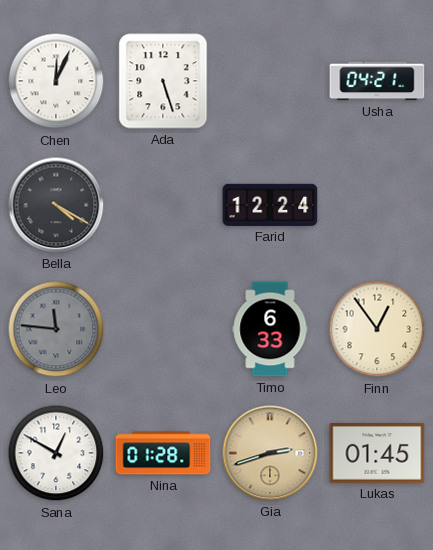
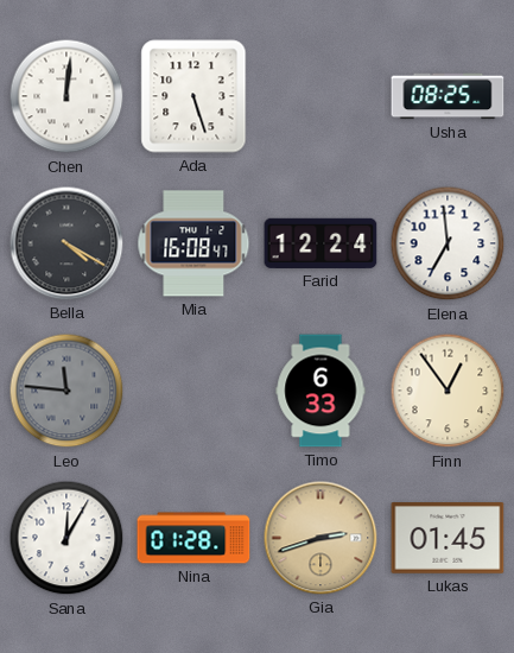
Chen: 12:04 -> 12:01
Usha: 04:21 -> 08:25
Mia: none -> 16:08
Elena: none -> 6:59
Sana: 12:50 -> 12:05
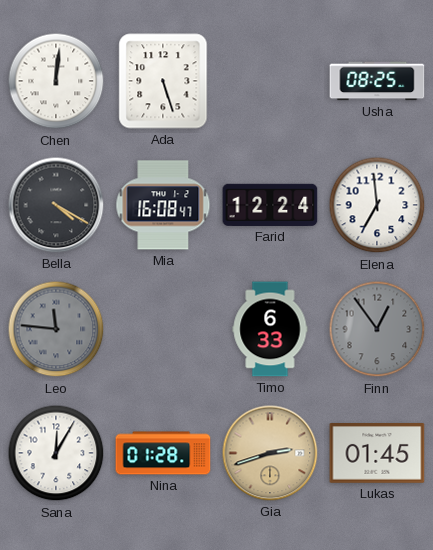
Finn dial: cream -> grey
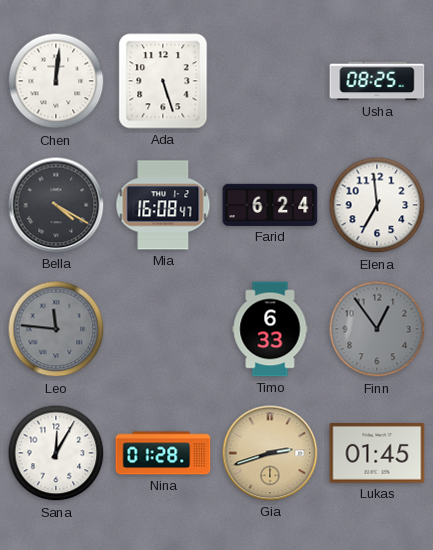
Farid: 12:24 -> 6:24
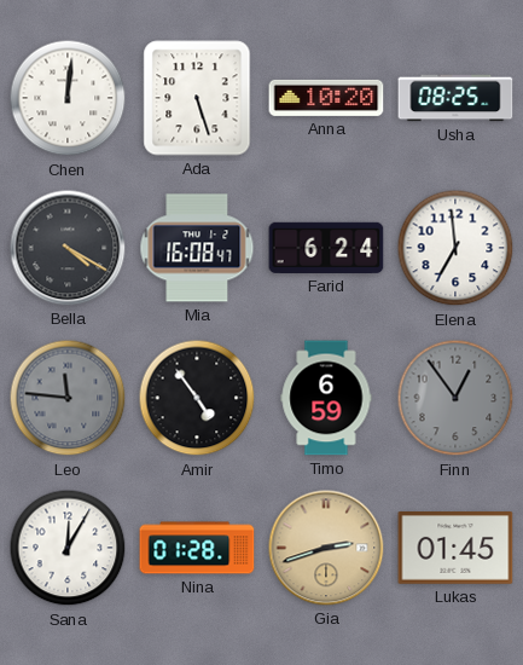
Anna: none -> 10:20
Amir: none -> 4:54
Timo: 6:33 -> 6:59
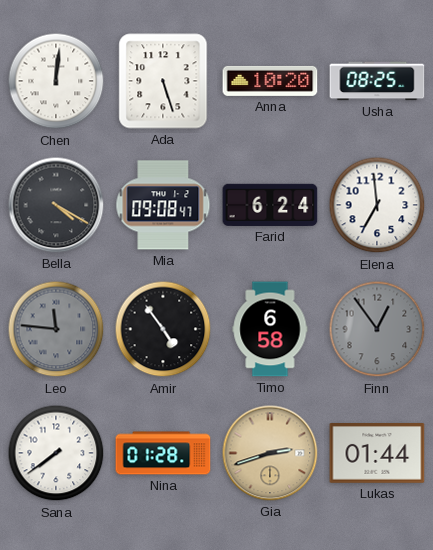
Mia: 16:08 -> 09:08
Timo: 6:59 -> 6:58
Sana: 12:05 -> 7:39
Lukas: 01:45 -> 01:44
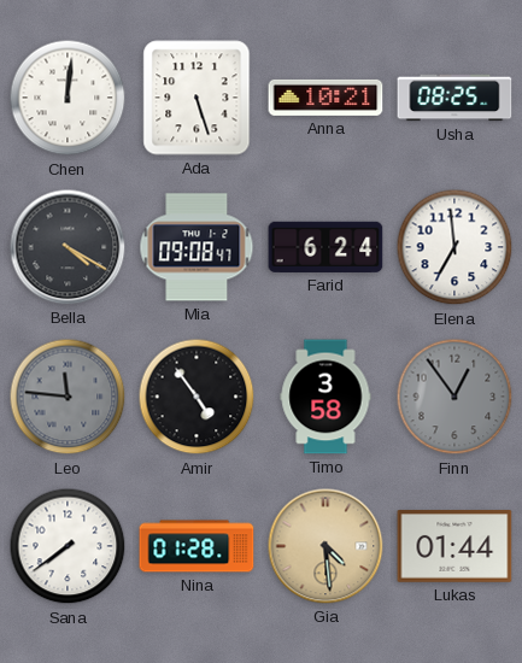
Anna: 10:20 -> 10:21
Timo: 6:58 -> 3:58
Gia: 2:42 -> 4:29
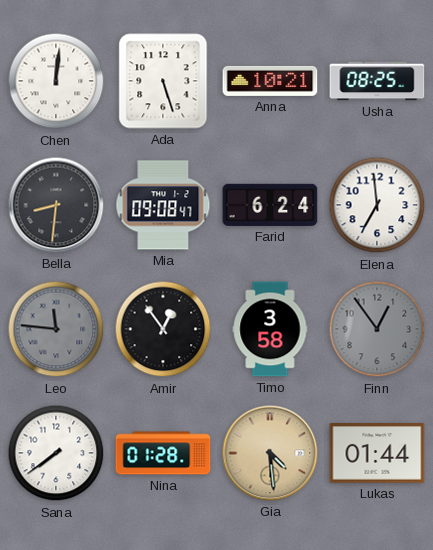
Bella: 4:20 -> 8:31
Amir: 4:54 -> 12:54
